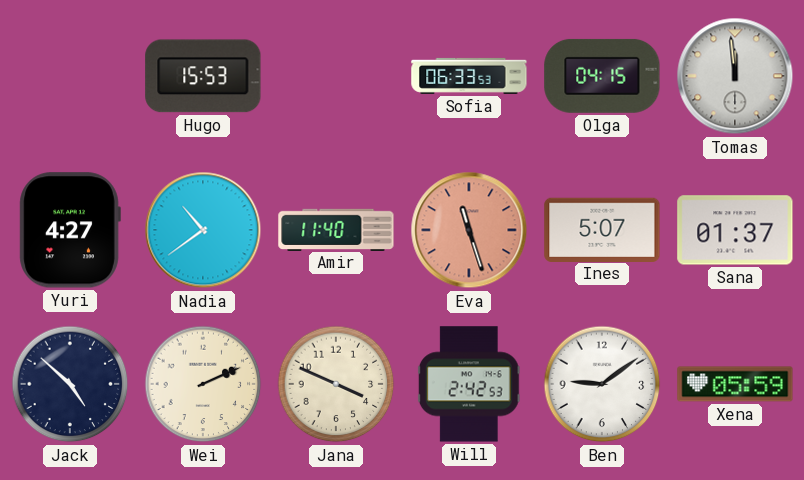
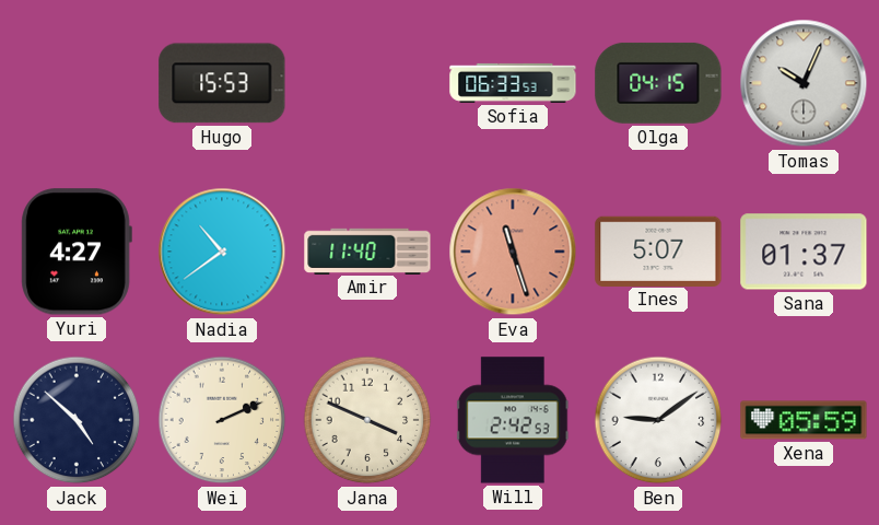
Tomas: 11:59 -> 10:04
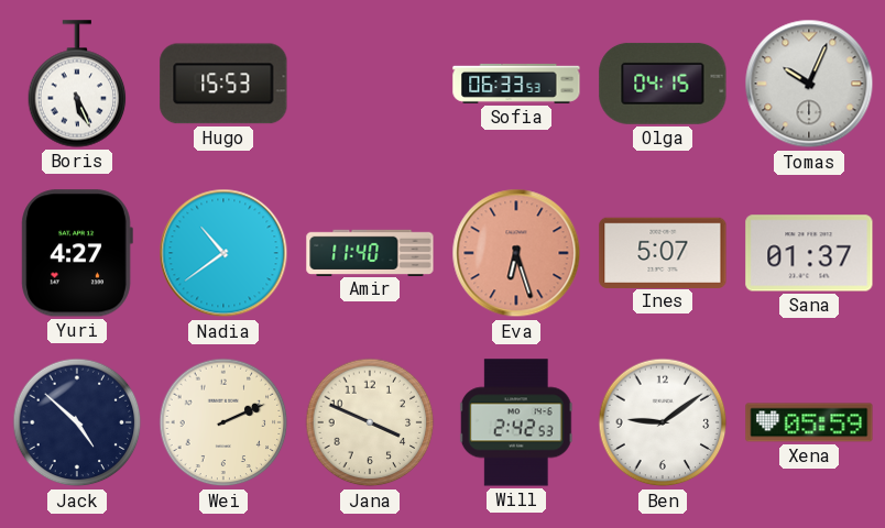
Boris: none -> 5:26
Eva: 11:27 -> 6:27
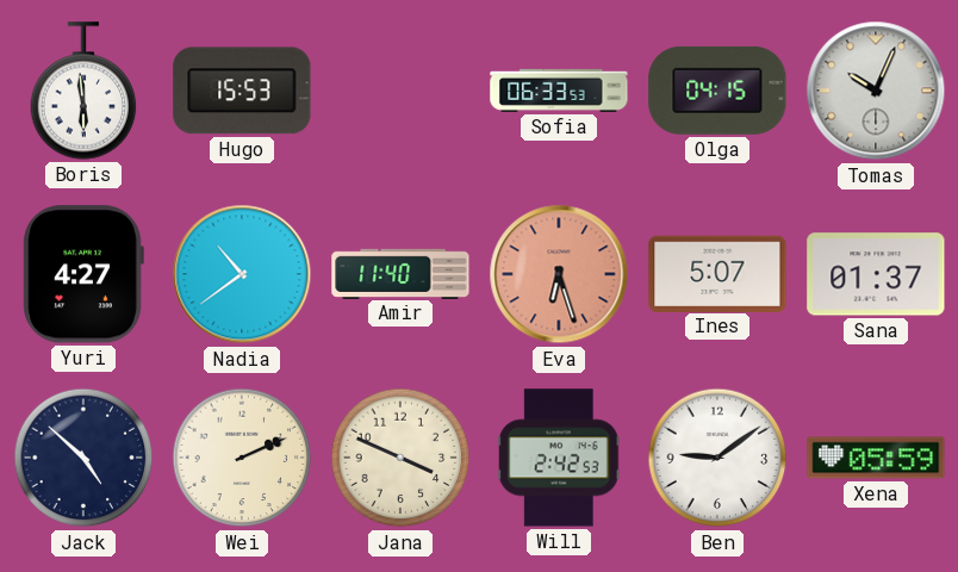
Boris: 5:26 -> 5:59
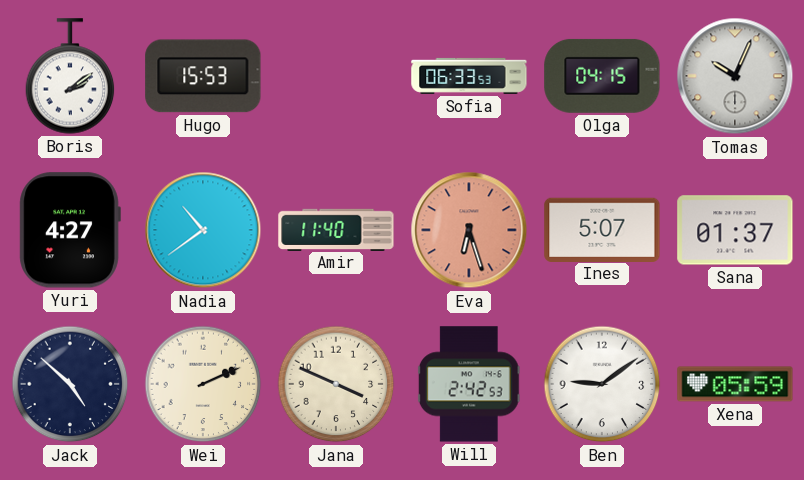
Boris: 5:59 -> 2:09
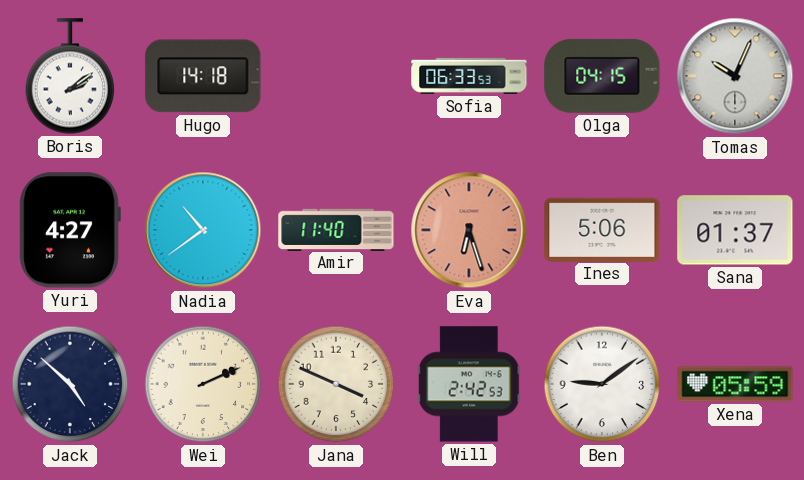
Hugo: 15:53 -> 14:18
Ines: 5:07 -> 5:06
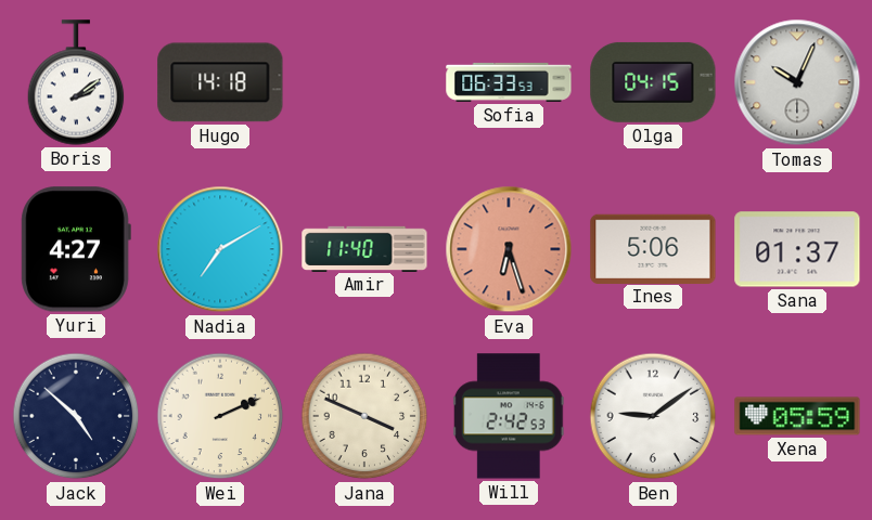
Nadia: 10:39 -> 7:10
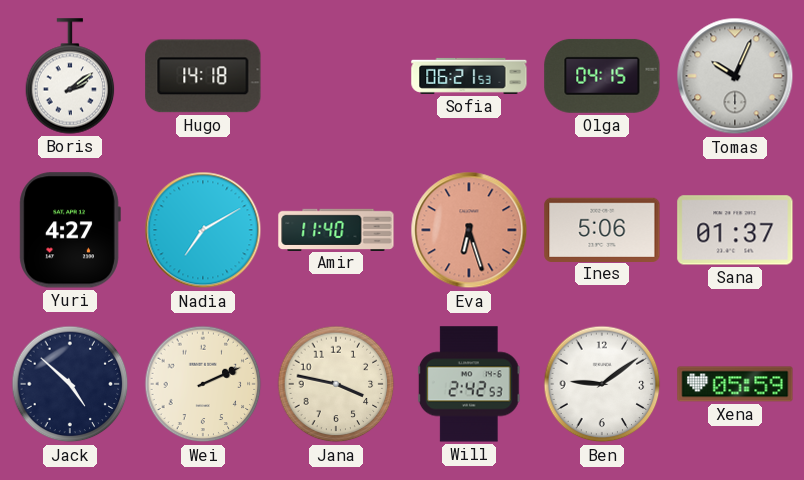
Sofia: 06:33 -> 06:21
Jana: 3:49 -> 3:47
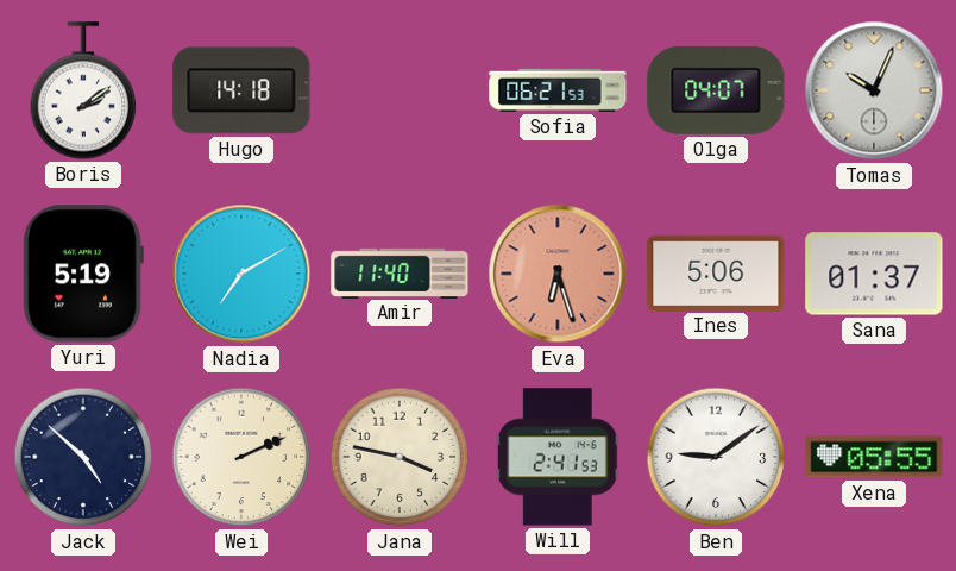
Olga: 04:15 -> 04:07
Yuri: 4:27 -> 5:19
Will: 2:42 -> 2:41
Xena: 05:59 -> 05:55
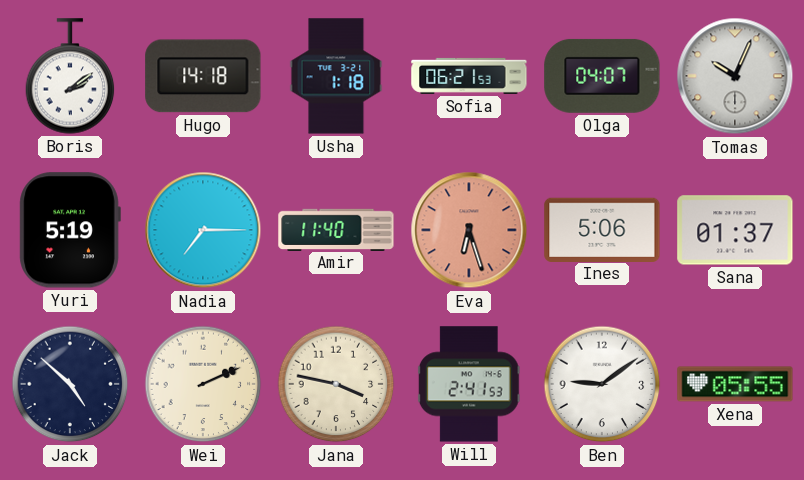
Usha: none -> 1:18
Nadia: 7:10 -> 7:15
